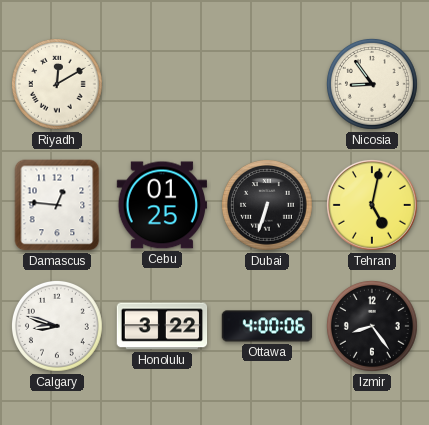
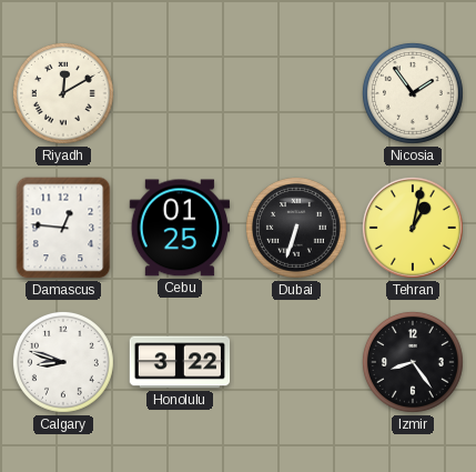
Nicosia: 8:54 -> 1:54
Tehran: 5:02 -> 1:02
Ottawa: 4:00 -> none
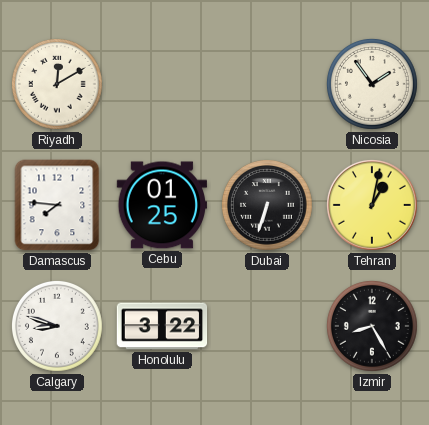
Damascus: 12:46 -> 7:46
Izmir: 8:24 -> 8:25
